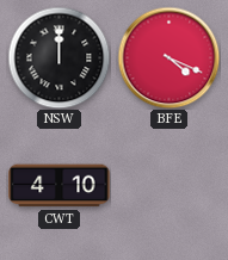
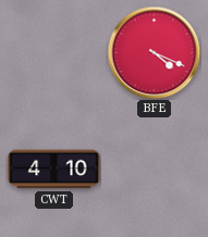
NSW: 12:00 -> none
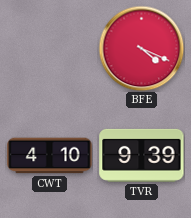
TVR: none -> 9:39
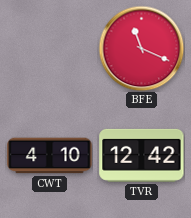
BFE: 4:19 -> 11:19
TVR: 9:39 -> 12:42
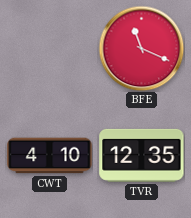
TVR: 12:42 -> 12:35
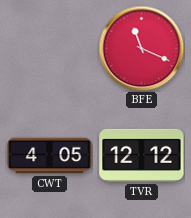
CWT: 4:10 -> 4:05
TVR: 12:35 -> 12:12
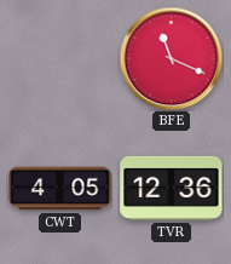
TVR: 12:12 -> 12:36
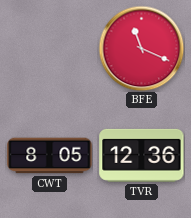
CWT: 4:05 -> 8:05
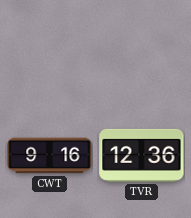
BFE: 11:19 -> none
CWT: 8:05 -> 9:16
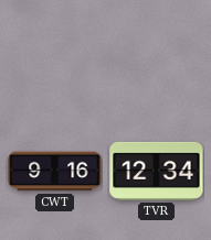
TVR: 12:36 -> 12:34
